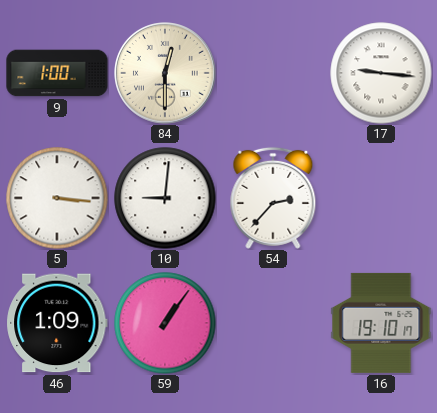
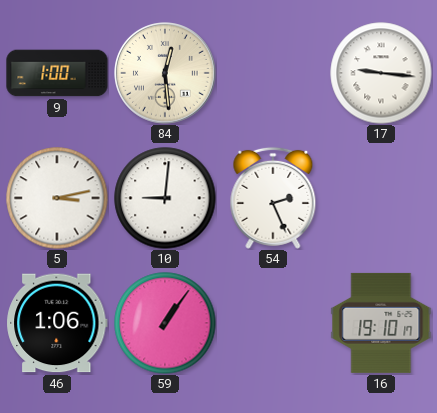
84: 12:30 -> 12:29
5: 3:16 -> 3:13
54: 2:37 -> 2:26
46: 1:09 -> 1:06
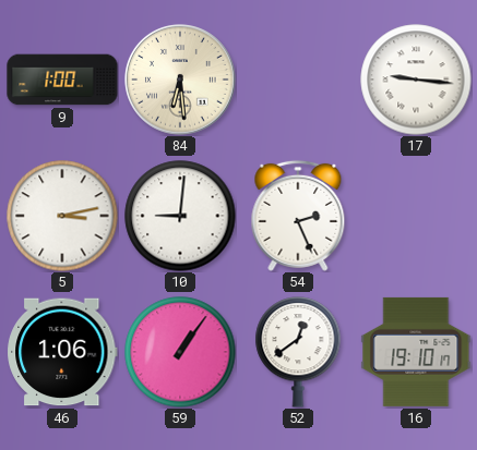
84: 12:29 -> 6:29
52: none -> 12:39
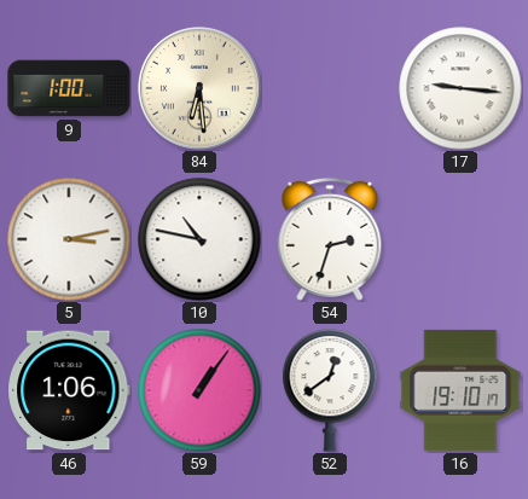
10: 9:01 -> 10:47
54: 2:26 -> 2:33
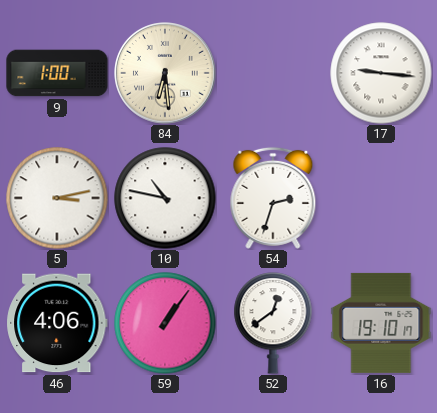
46: 1:06 -> 4:06
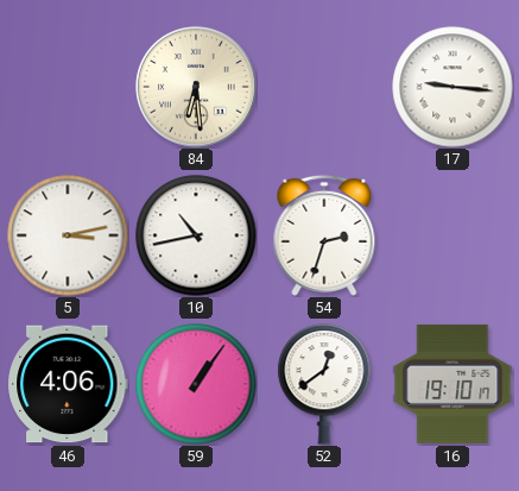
9: 1:00 -> none
10: 10:47 -> 10:43
